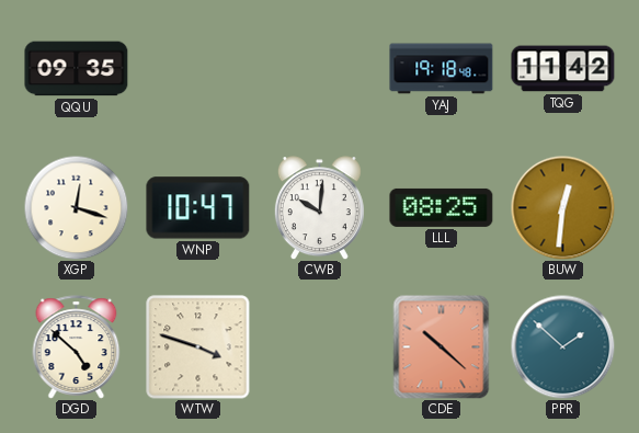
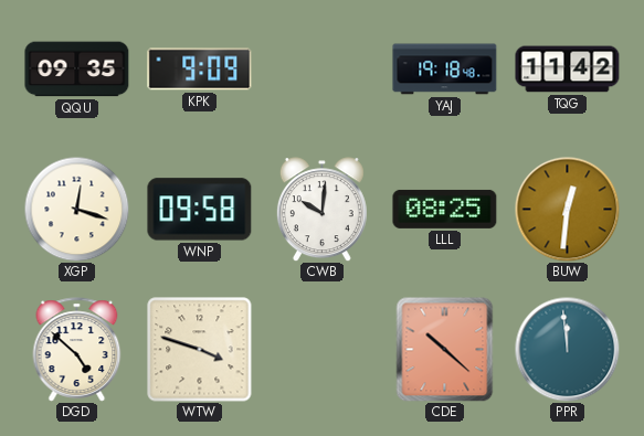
KPK: none -> 9:09
WNP: 10:47 -> 09:58
PPR: 1:52 -> 11:59
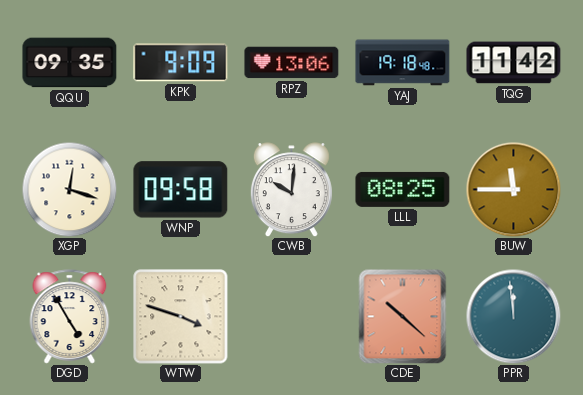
RPZ: none -> 13:06
BUW: 12:31 -> 11:45
DGD: 4:52 -> 4:55
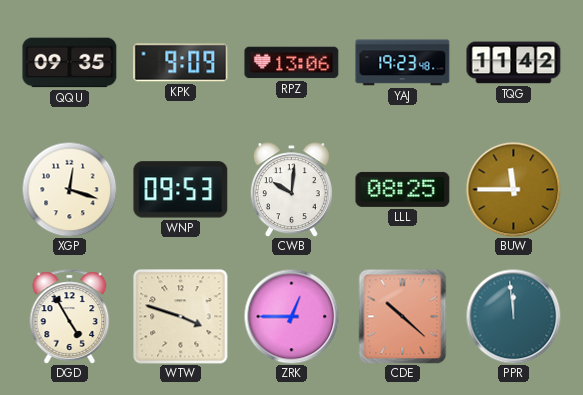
YAJ: 19:18 -> 19:23
WNP: 09:58 -> 09:53
ZRK: none -> 12:45
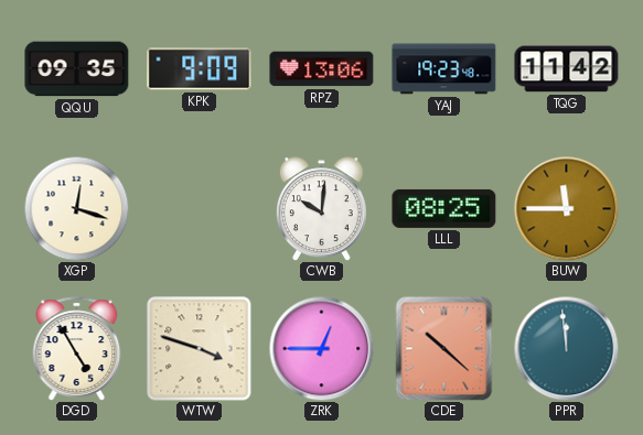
WNP: 09:53 -> none
